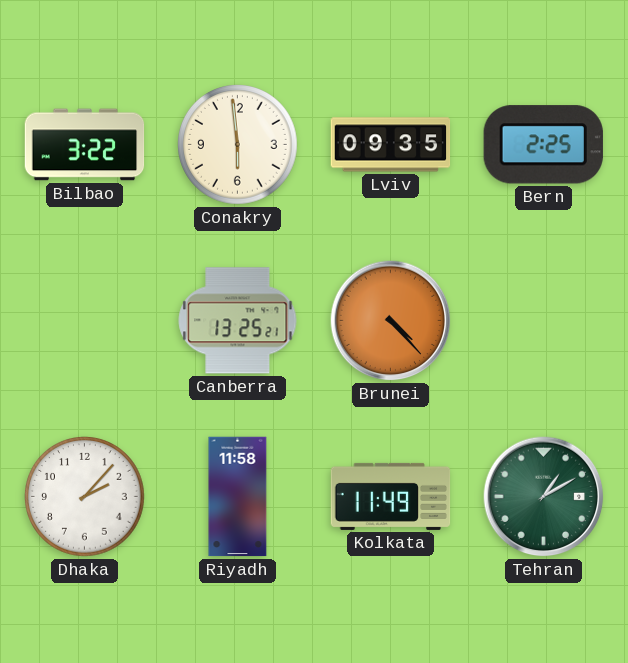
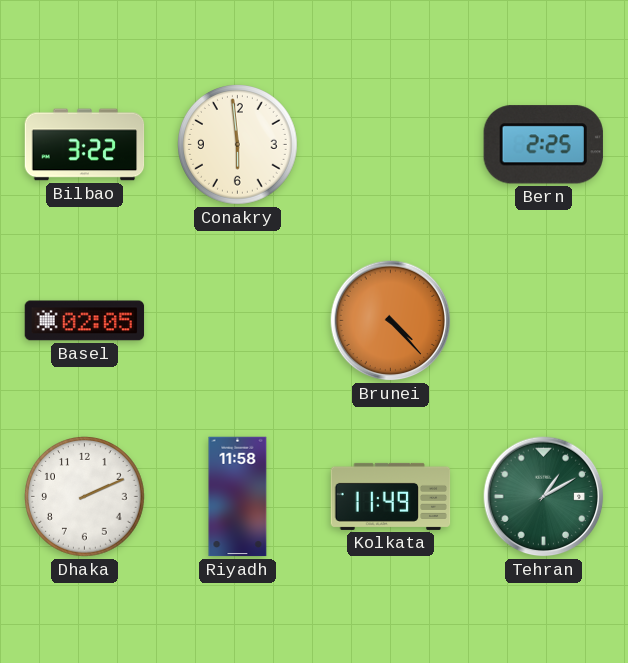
Lviv: 09:35 -> none
Basel: none -> 02:05
Canberra: 13:25 -> none
Dhaka: 2:07 -> 2:11
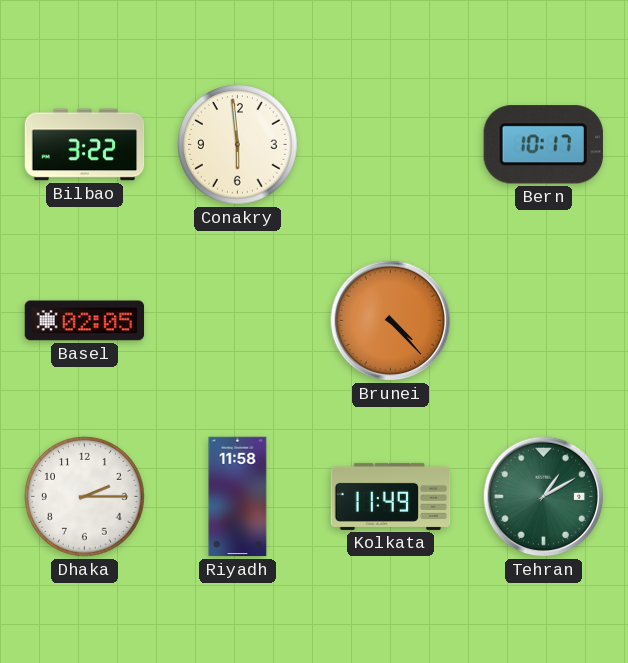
Bern: 2:25 -> 10:17
Dhaka: 2:11 -> 2:15
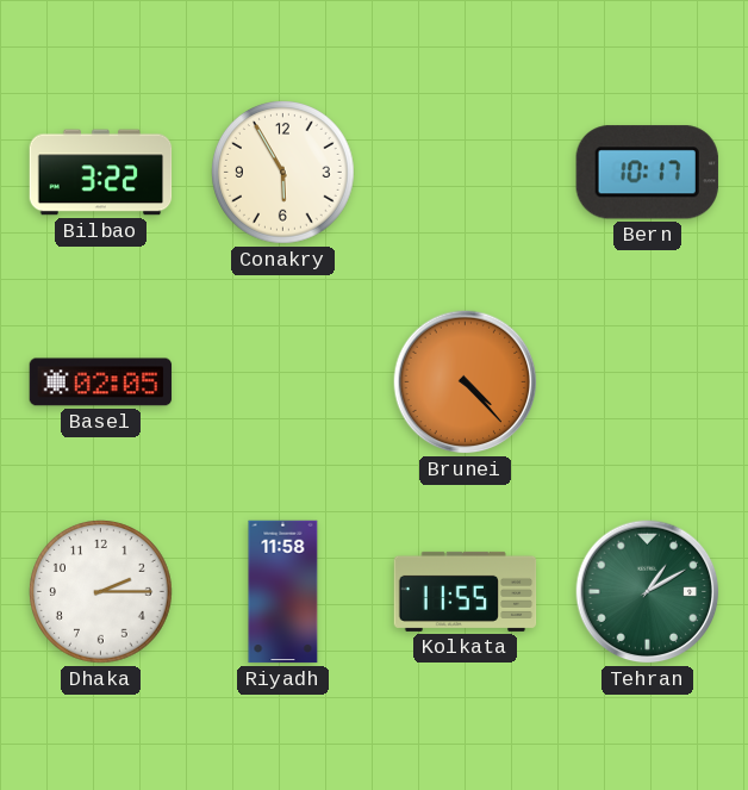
Conakry: 5:59 -> 5:55
Kolkata: 11:49 -> 11:55
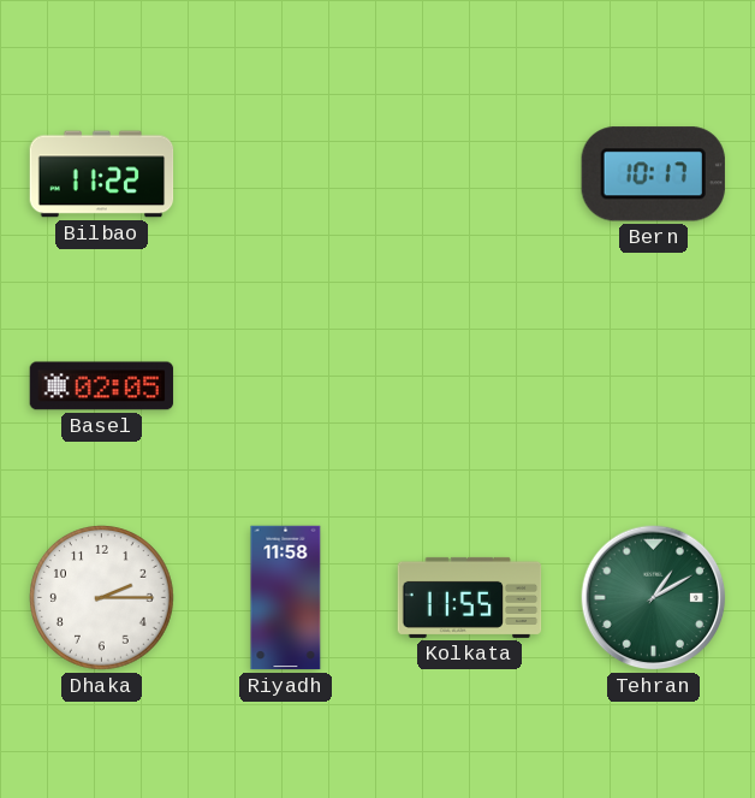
Bilbao: 3:22 -> 11:22
Conakry: 5:55 -> none
Brunei: 4:23 -> none
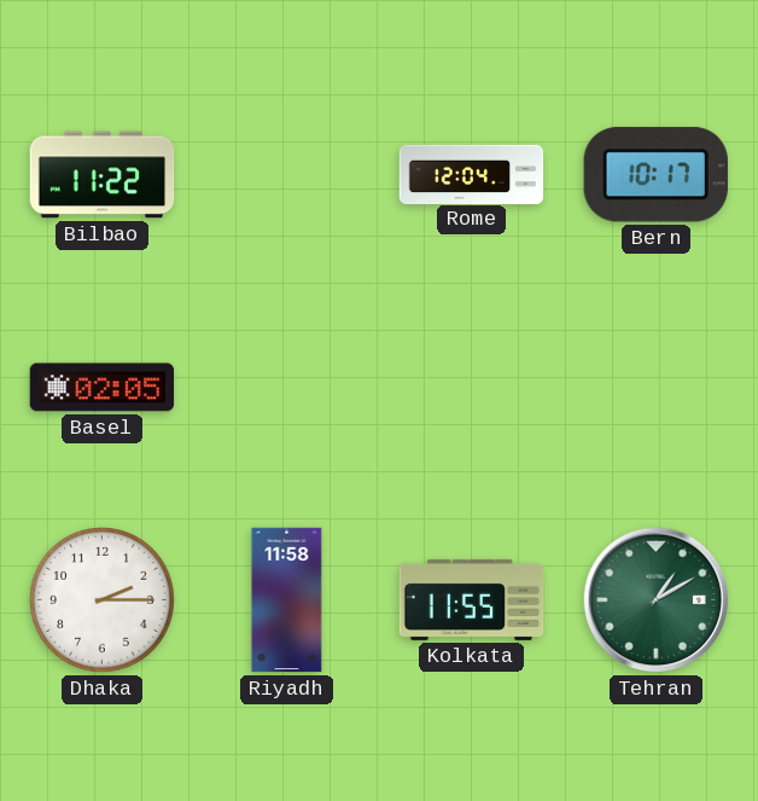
Rome: none -> 12:04
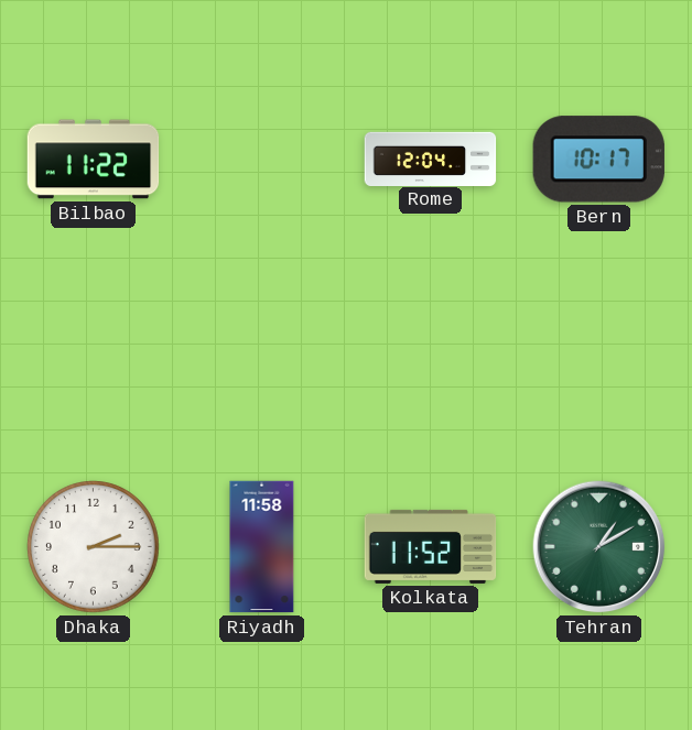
Basel: 02:05 -> none
Kolkata: 11:55 -> 11:52
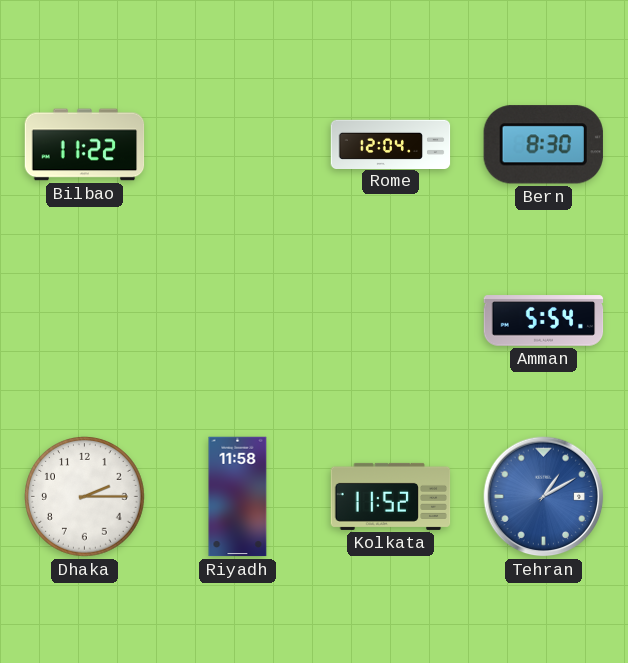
Bern: 10:17 -> 8:30
Amman: none -> 5:54
Tehran dial: green -> blue
